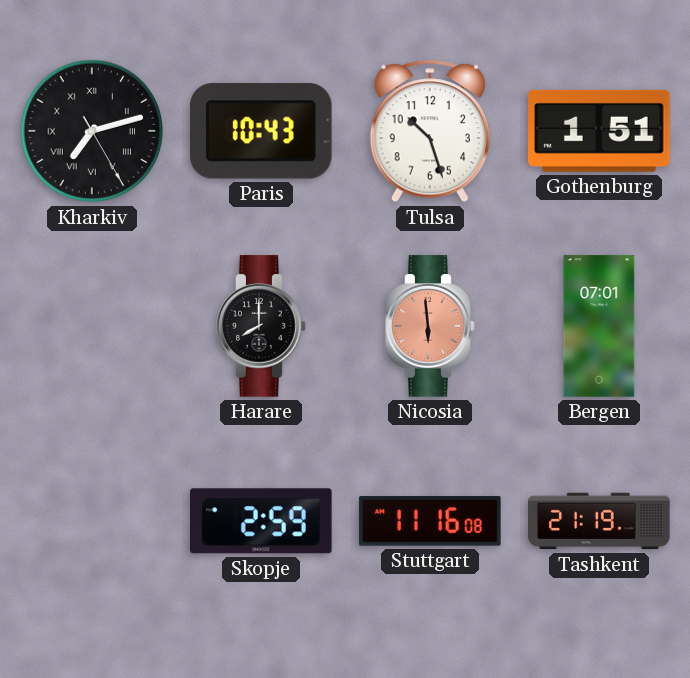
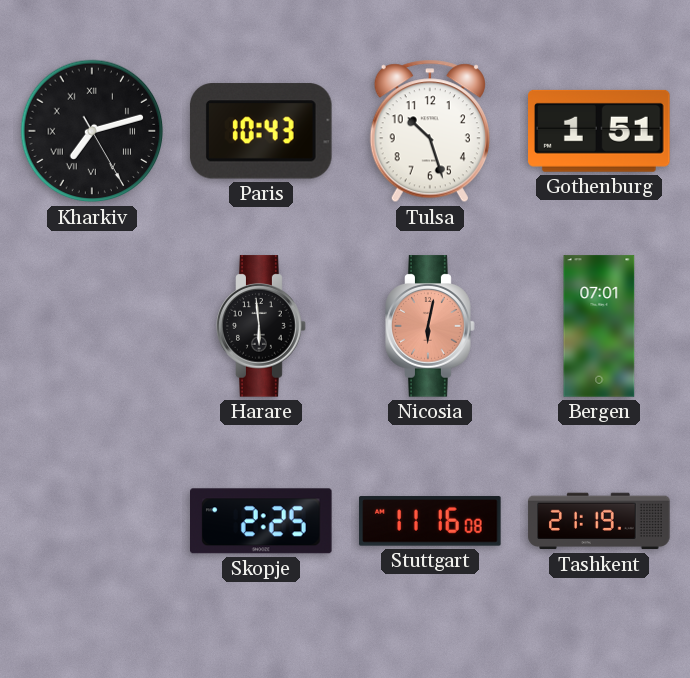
Harare: 8:00 -> 5:59
Nicosia: 5:59 -> 6:02
Skopje: 2:59 -> 2:25
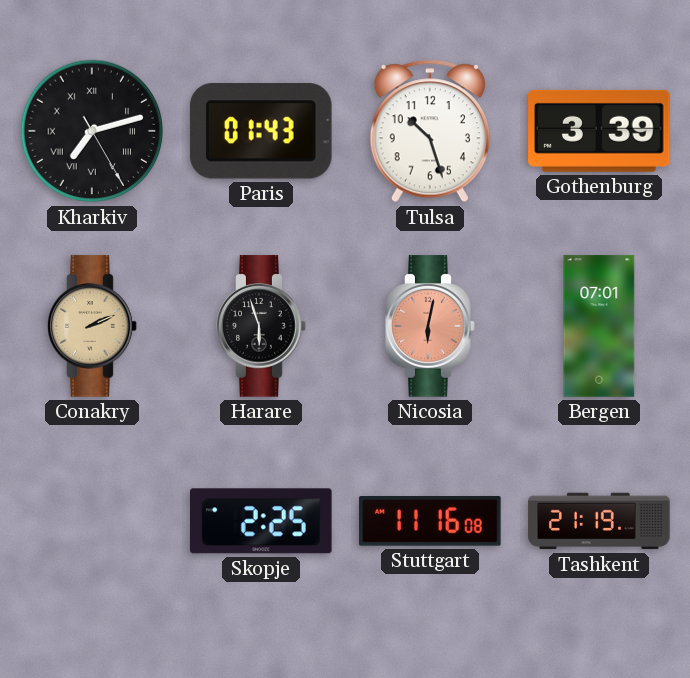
Paris: 10:43 -> 01:43
Gothenburg: 1:51 -> 3:39
Conakry: none -> 2:11
Harare: 5:59 -> 5:57
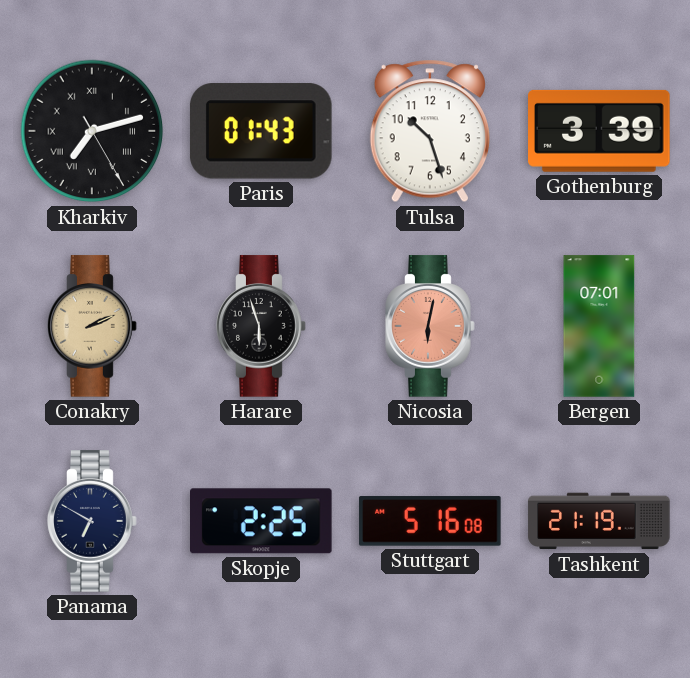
Panama: none -> 6:50
Stuttgart: 11:16 -> 5:16
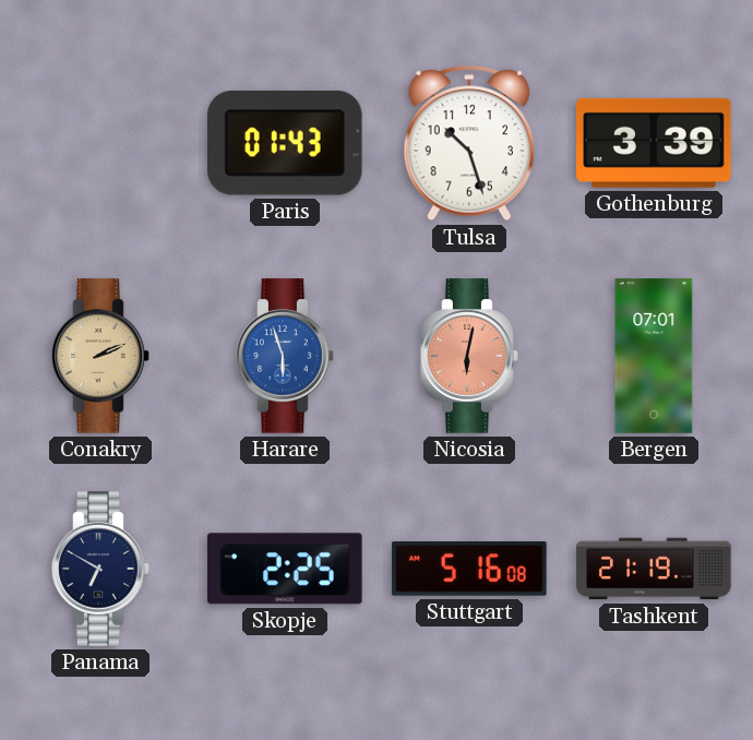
Kharkiv: 7:12 -> none
Harare dial: black -> blue
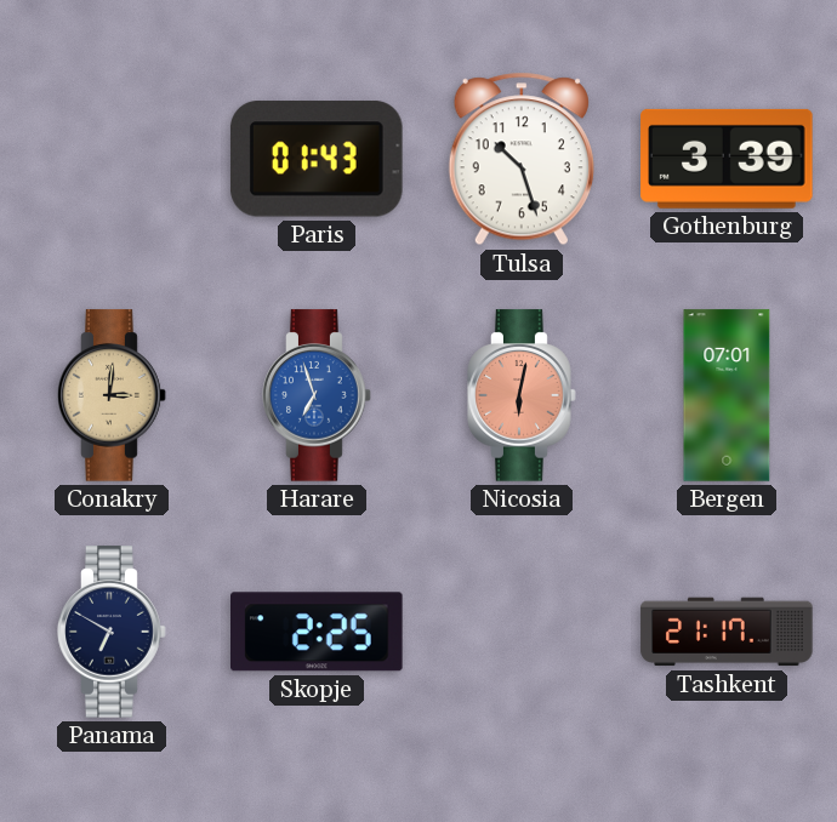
Conakry: 2:11 -> 3:01
Harare: 5:57 -> 6:57
Stuttgart: 5:16 -> none
Tashkent: 21:19 -> 21:17
